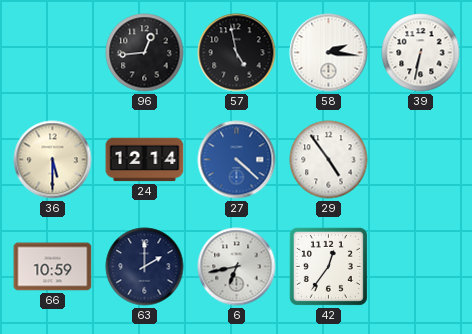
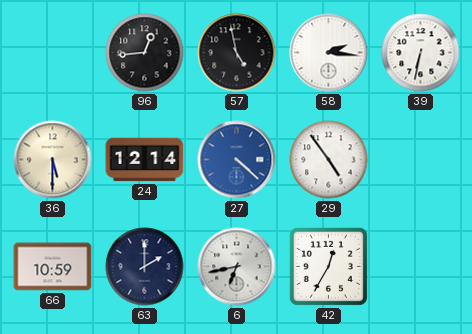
42: 12:36 -> 12:35
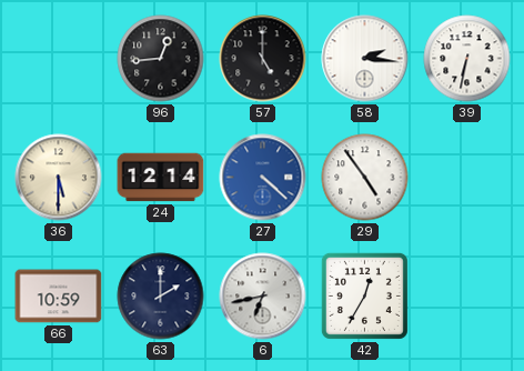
57: 4:58 -> 5:00
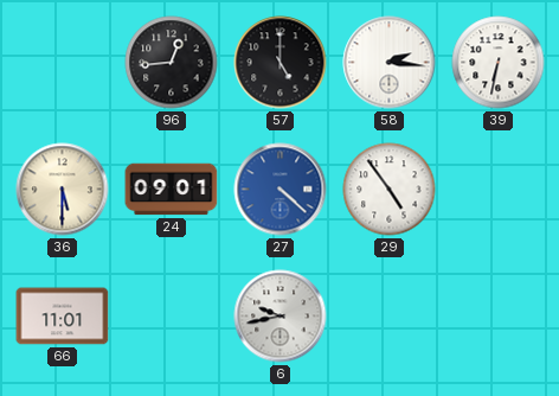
24: 12:14 -> 09:01
66: 10:59 -> 11:01
63: 2:00 -> none
6: 6:43 -> 9:43
42: 12:35 -> none
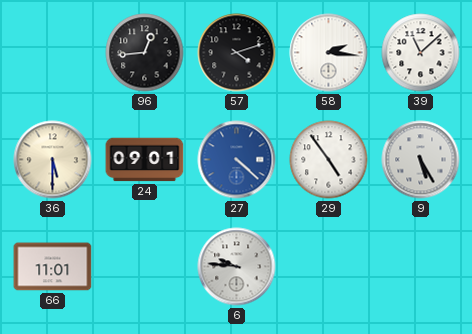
57: 5:00 -> 4:12
39: 6:32 -> 11:08
9: none -> 5:25
6: 9:43 -> 9:46
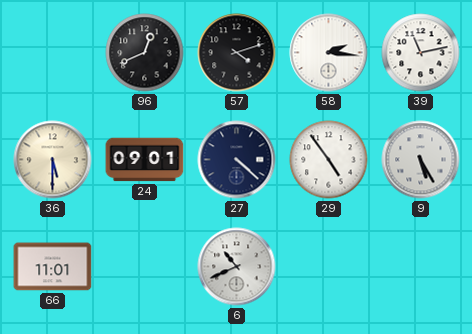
96: 12:44 -> 12:41
39: 11:08 -> 11:13
27 dial: blue -> navy
6: 9:46 -> 10:41
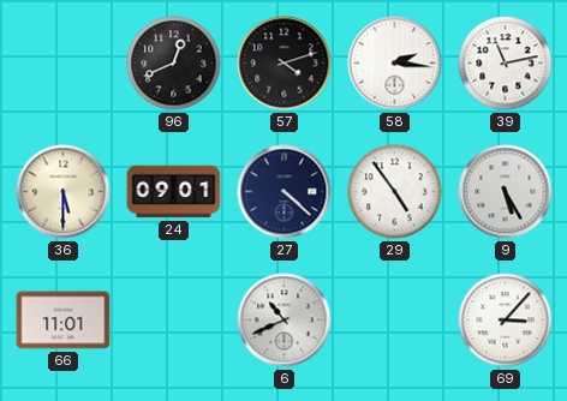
69: none -> 3:07
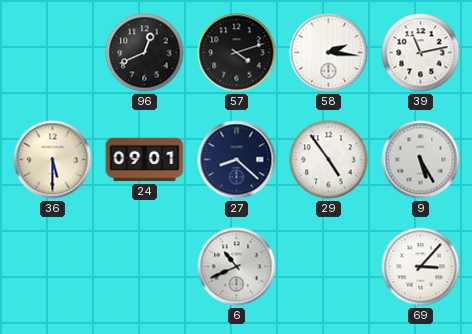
27: 4:22 -> 8:22
66: 11:01 -> none
